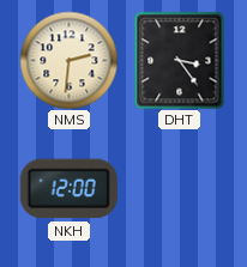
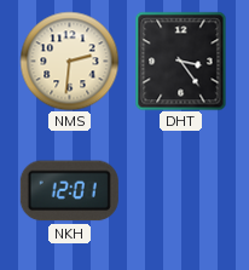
NKH: 12:00 -> 12:01
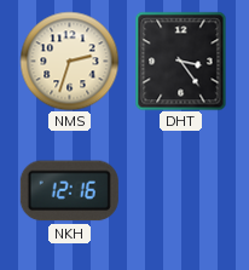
NMS: 2:31 -> 2:33
NKH: 12:01 -> 12:16
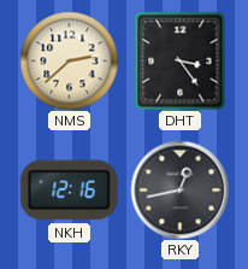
NMS: 2:33 -> 2:38
RKY: none -> 12:43
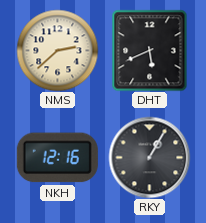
DHT: 3:24 -> 5:41
RKY: 12:43 -> 1:05
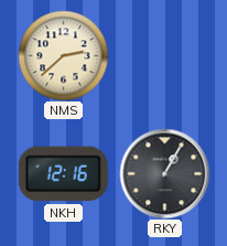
DHT: 5:41 -> none
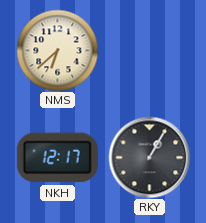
NMS: 2:38 -> 6:38
NKH: 12:16 -> 12:17
